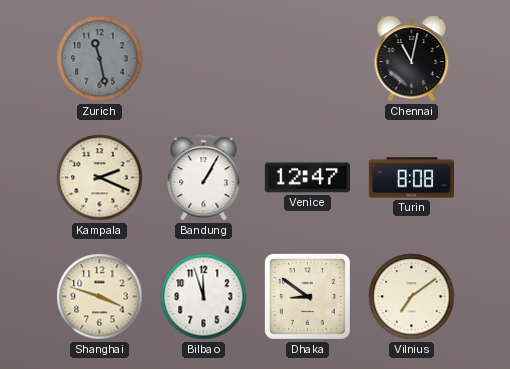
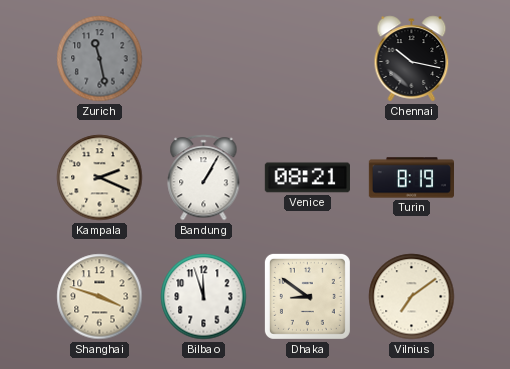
Chennai: 11:02 -> 10:17
Venice: 12:47 -> 08:21
Turin: 8:08 -> 8:19
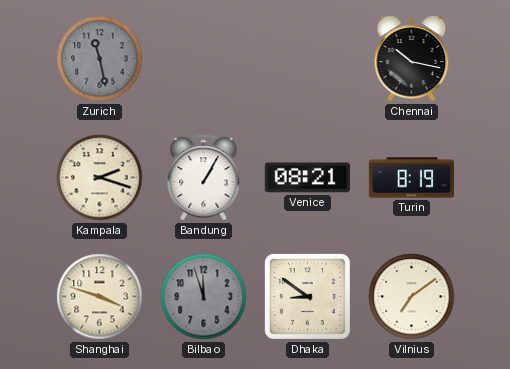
Kampala: 2:19 -> 2:18
Bilbao dial: white -> grey
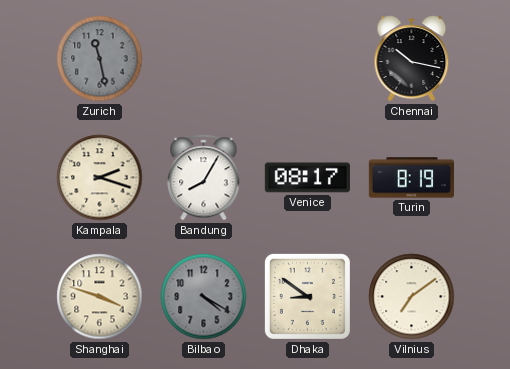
Bandung: 1:05 -> 8:05
Venice: 08:21 -> 08:17
Bilbao: 11:57 -> 4:20
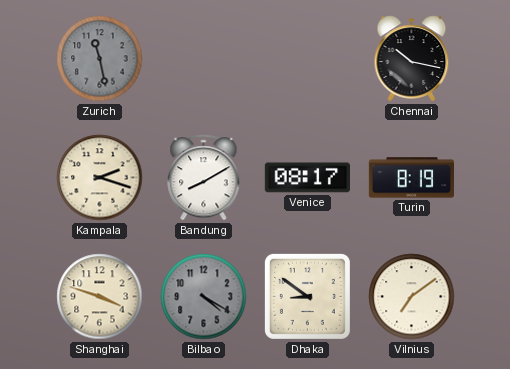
Bandung: 8:05 -> 8:10
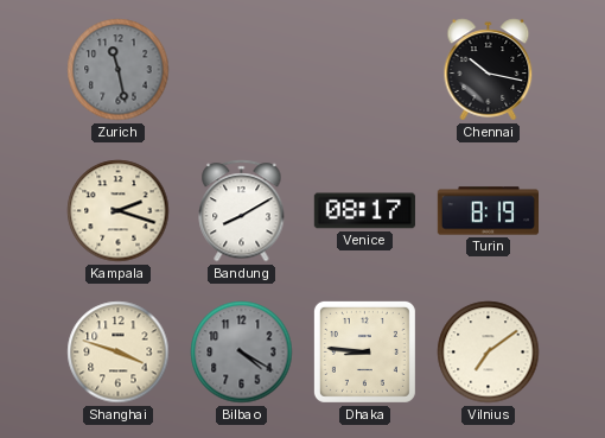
Dhaka: 8:51 -> 8:46
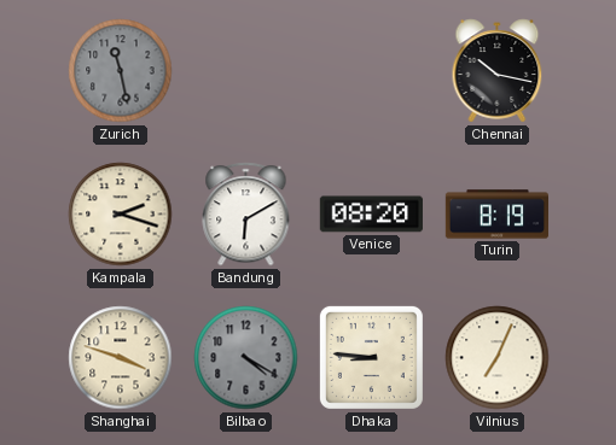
Bandung: 8:10 -> 6:10
Venice: 08:17 -> 08:20
Vilnius: 7:09 -> 7:04
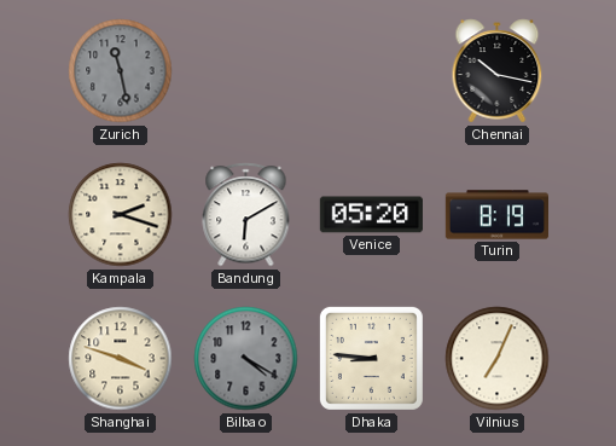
Venice: 08:20 -> 05:20
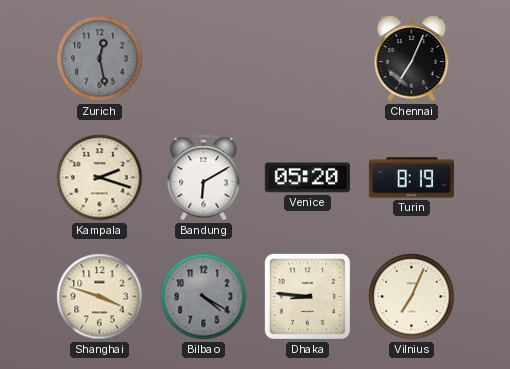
Zurich: 11:28 -> 12:28
Chennai: 10:17 -> 7:04
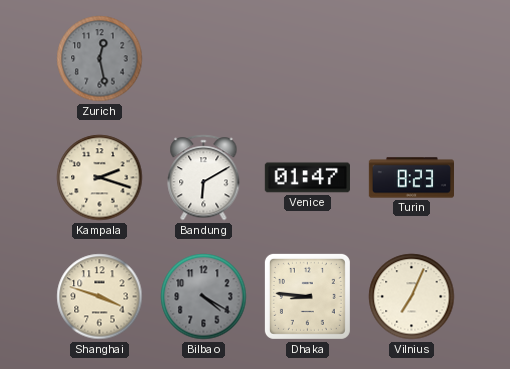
Chennai: 7:04 -> none
Venice: 05:20 -> 01:47
Turin: 8:19 -> 8:23
